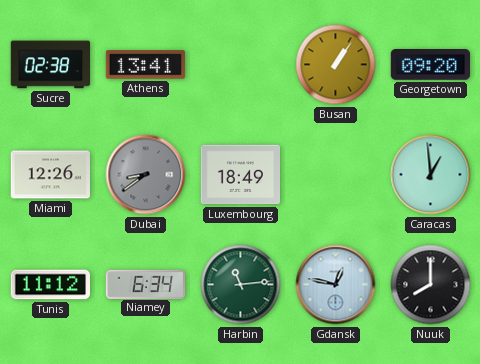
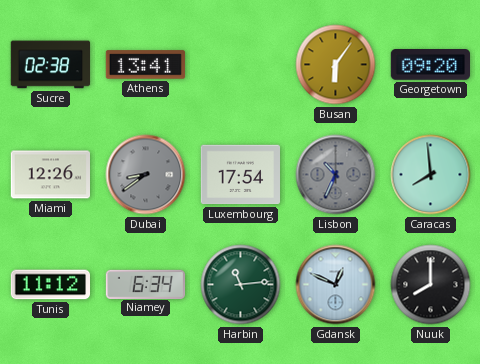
Busan: 1:06 -> 6:06
Luxembourg: 18:49 -> 17:54
Lisbon: none -> 10:34
Caracas: 12:59 -> 7:59
Gdansk: 12:47 -> 12:49
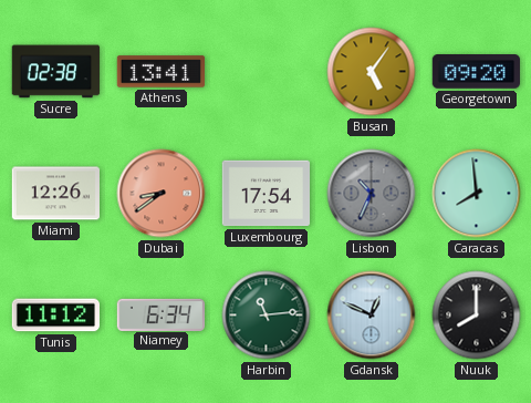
Busan: 6:06 -> 5:06
Dubai dial: grey -> salmon
